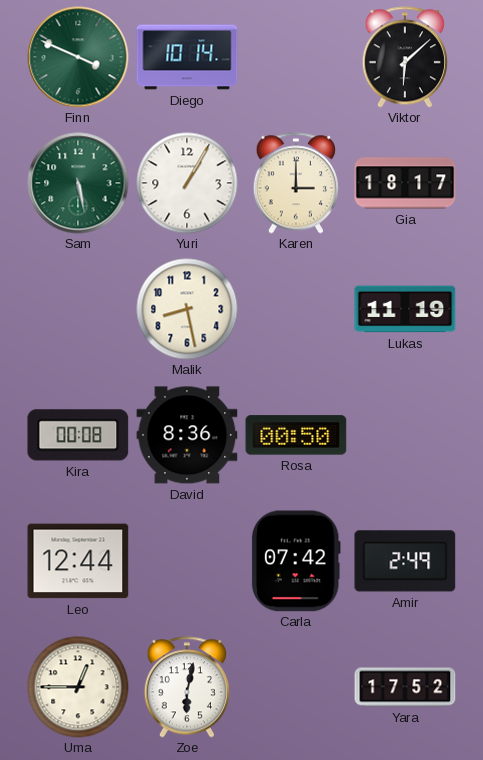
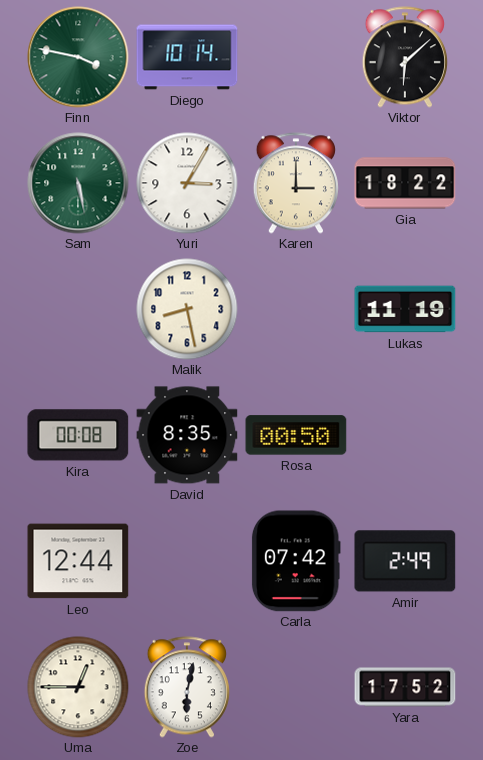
Finn: 3:49 -> 3:47
Yuri: 1:05 -> 3:05
Gia: 18:17 -> 18:22
David: 8:36 -> 8:35
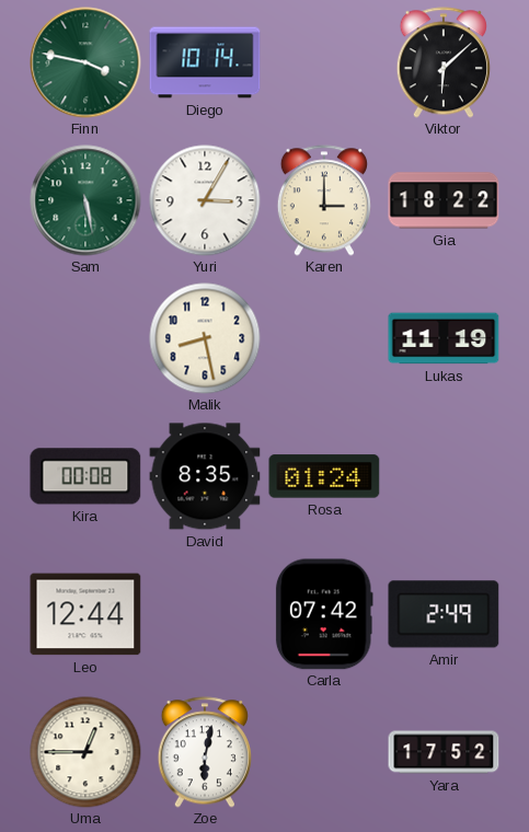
Rosa: 00:50 -> 01:24
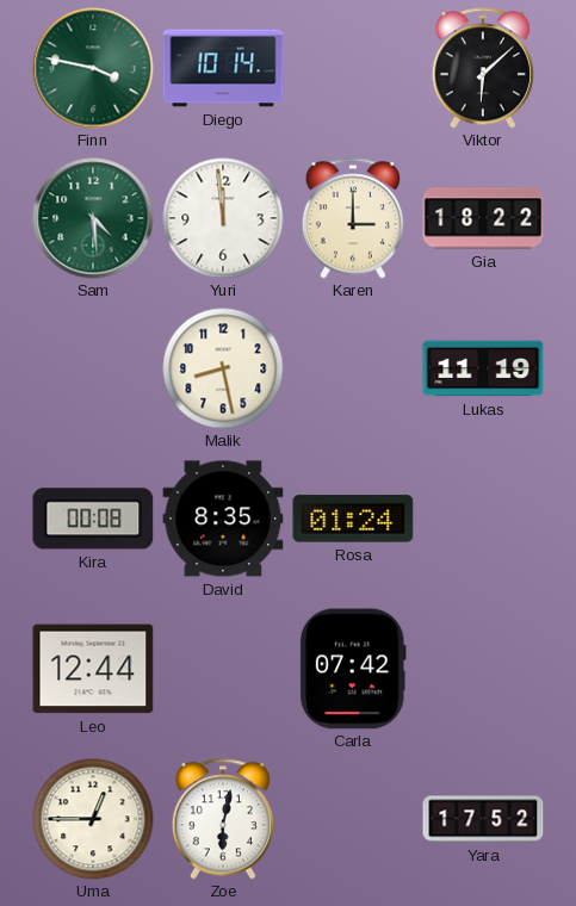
Sam: 5:28 -> 4:29
Yuri: 3:05 -> 11:59
Amir: 2:49 -> none
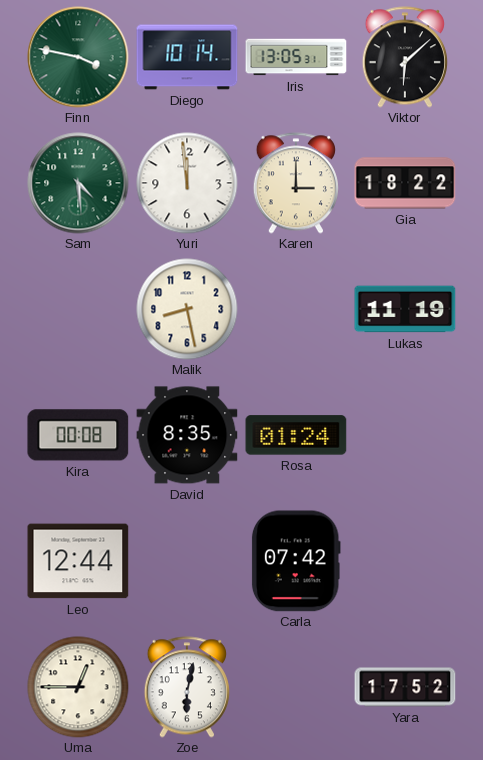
Iris: none -> 13:05
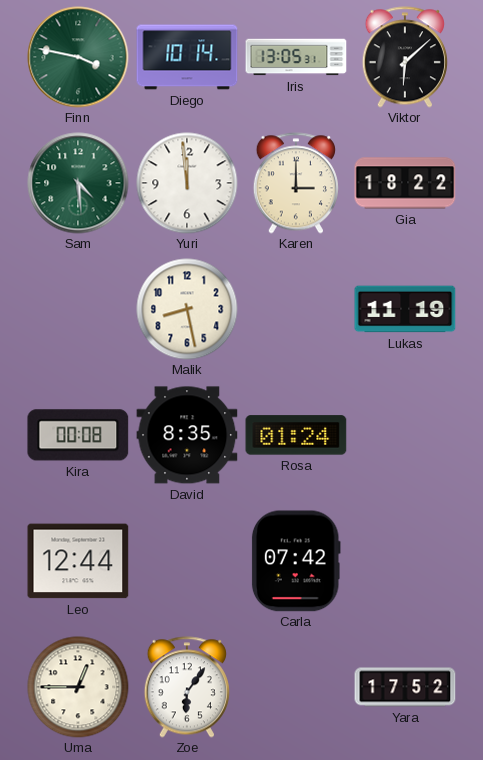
Zoe: 6:02 -> 6:06
